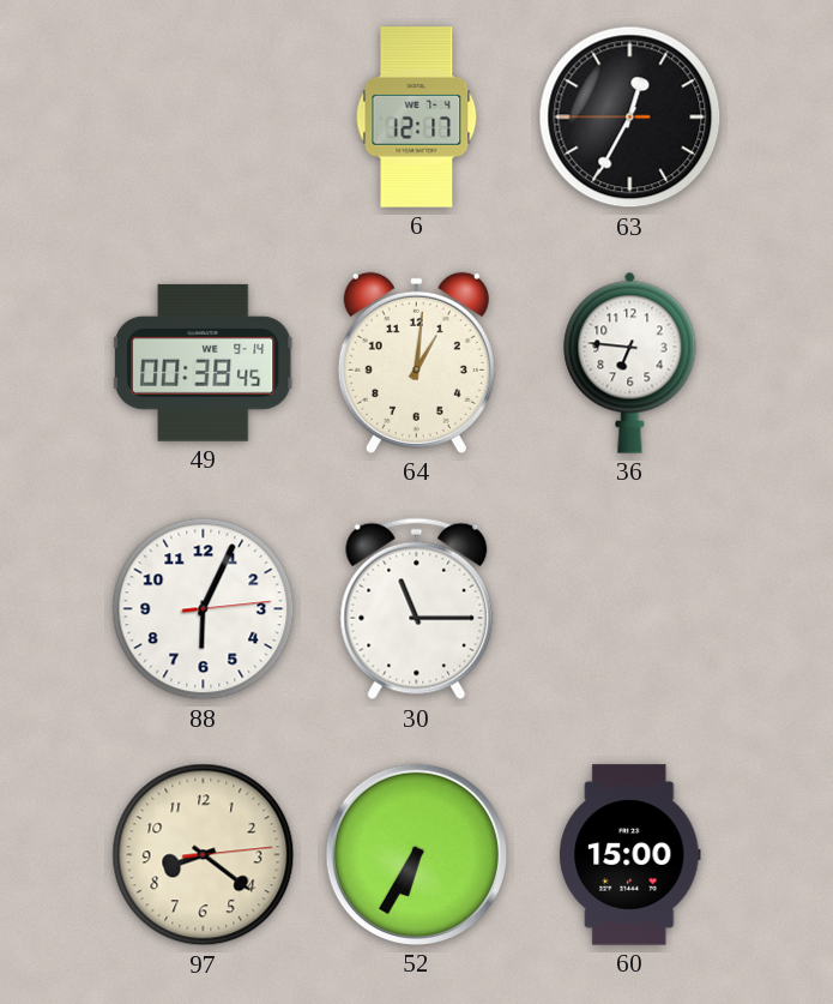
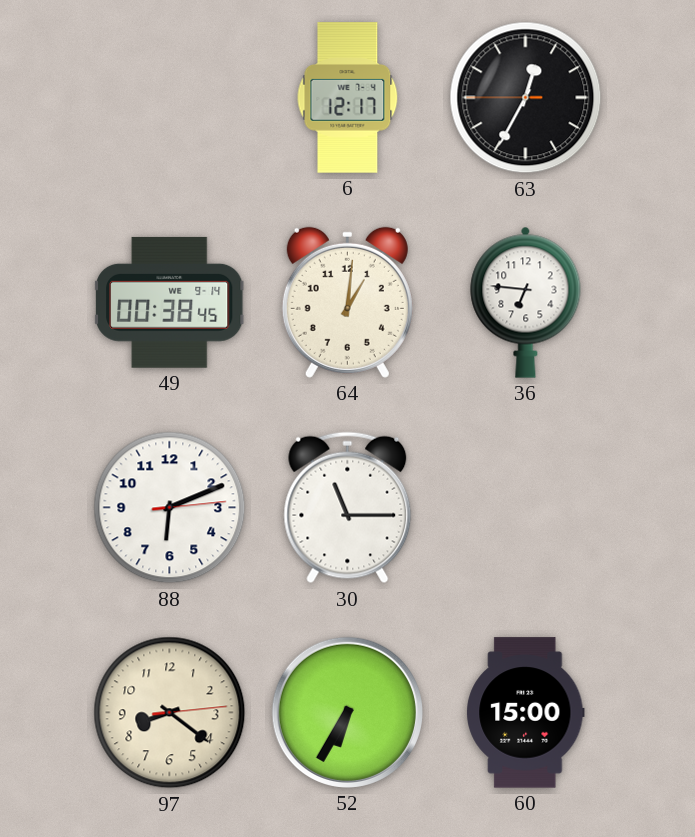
88: 6:04 -> 6:11
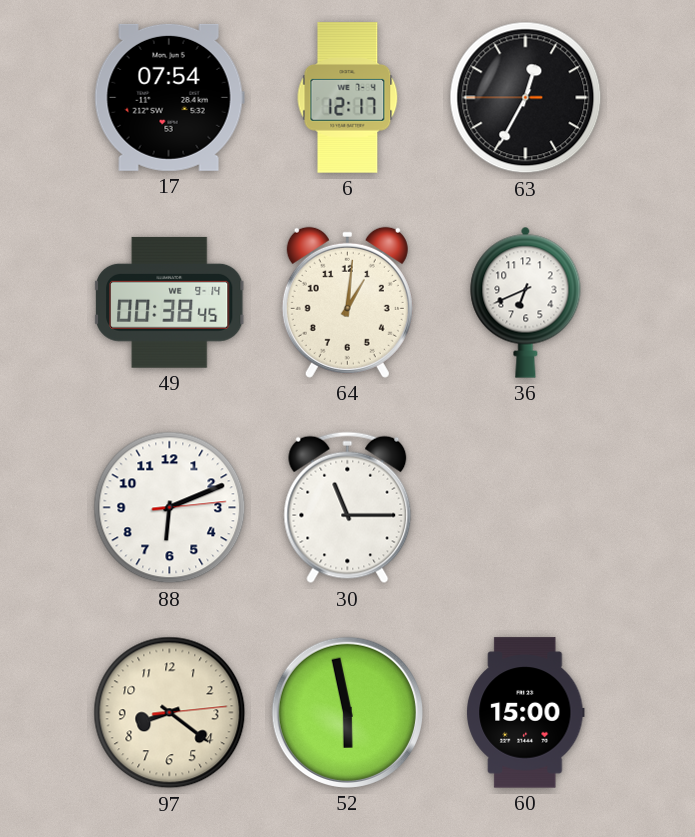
17: none -> 07:54
36: 6:46 -> 6:41
52: 6:35 -> 5:58
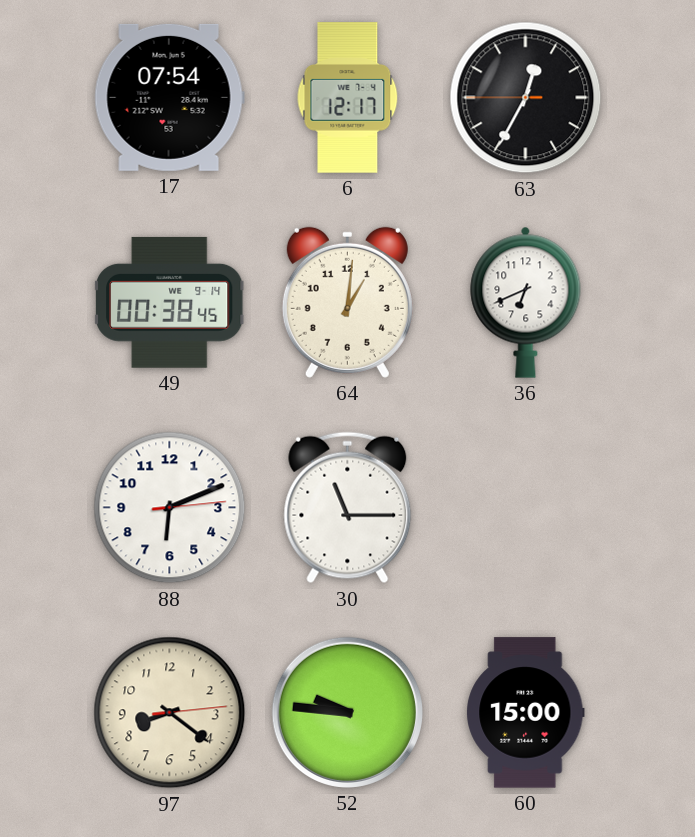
52: 5:58 -> 9:46
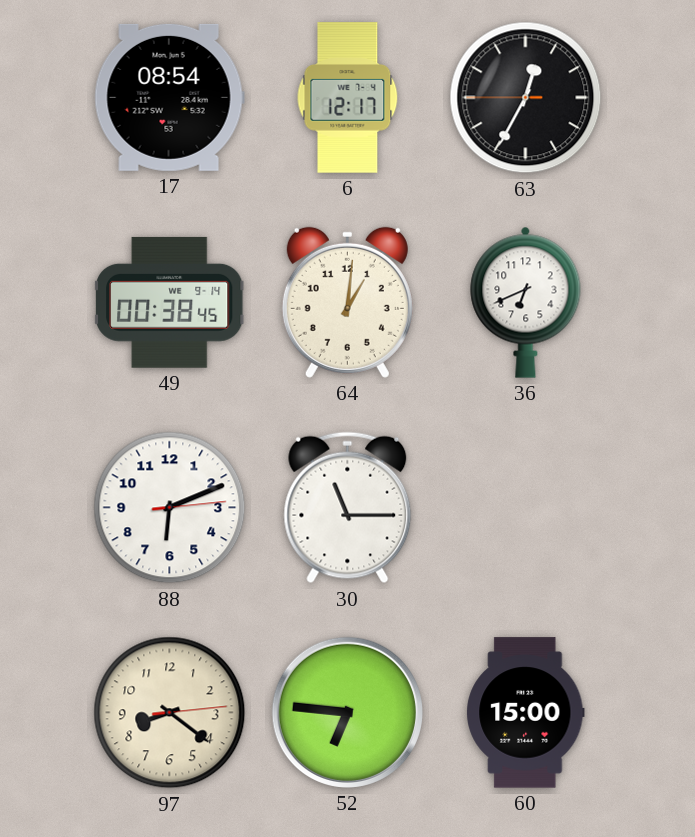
17: 07:54 -> 08:54
52: 9:46 -> 6:46
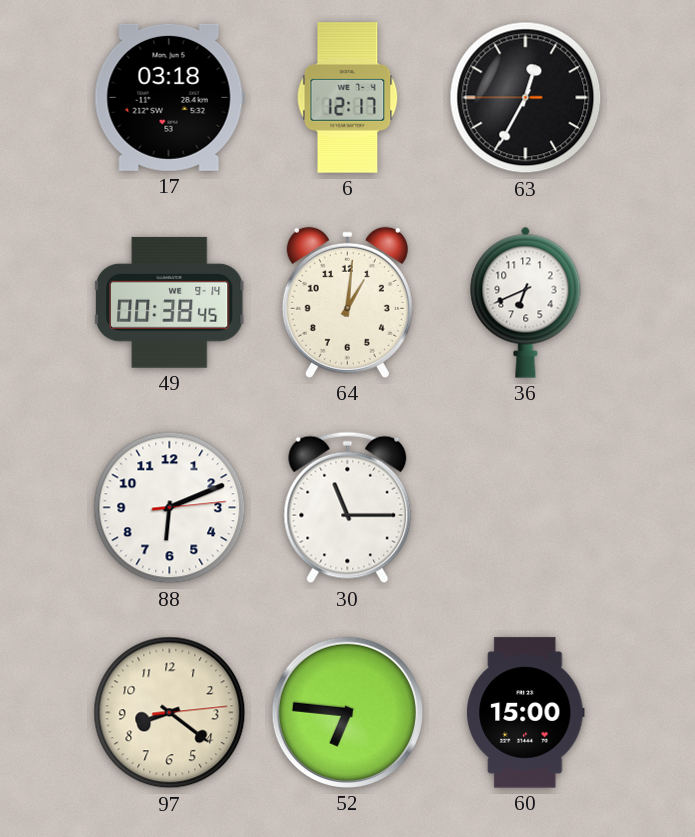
17: 08:54 -> 03:18
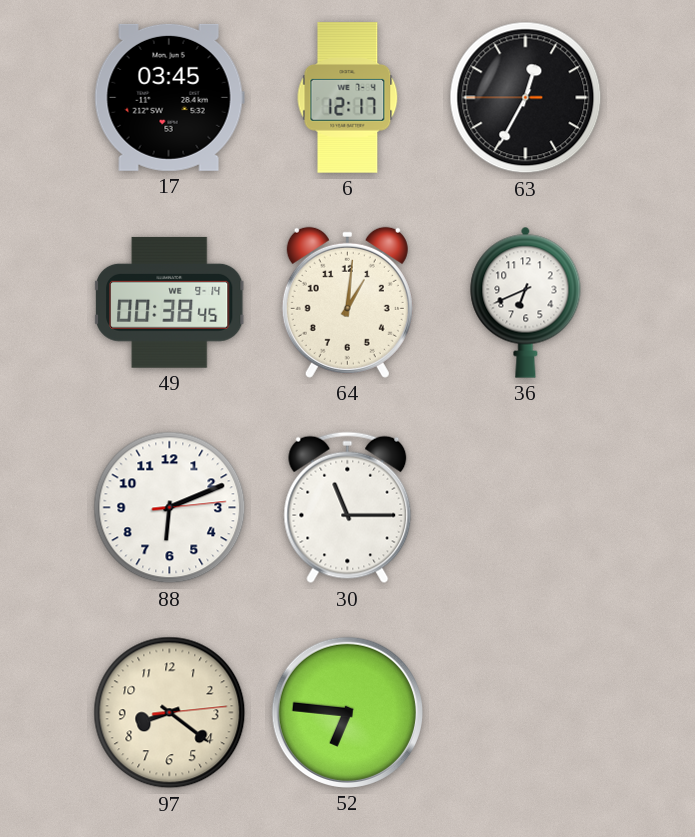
17: 03:18 -> 03:45
60: 15:00 -> none
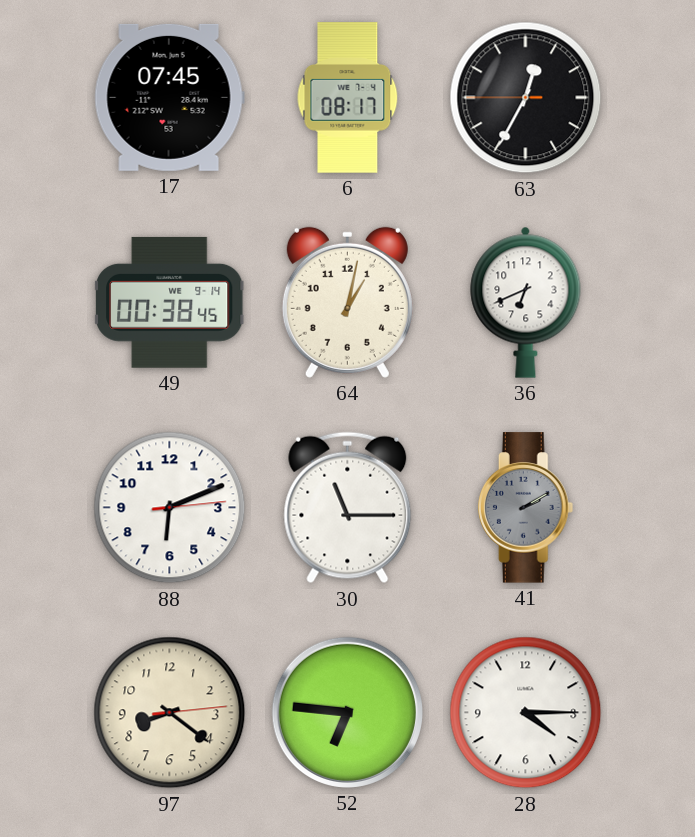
17: 03:45 -> 07:45
6: 12:17 -> 08:17
64: 1:01 -> 1:02
41: none -> 2:10
28: none -> 4:15
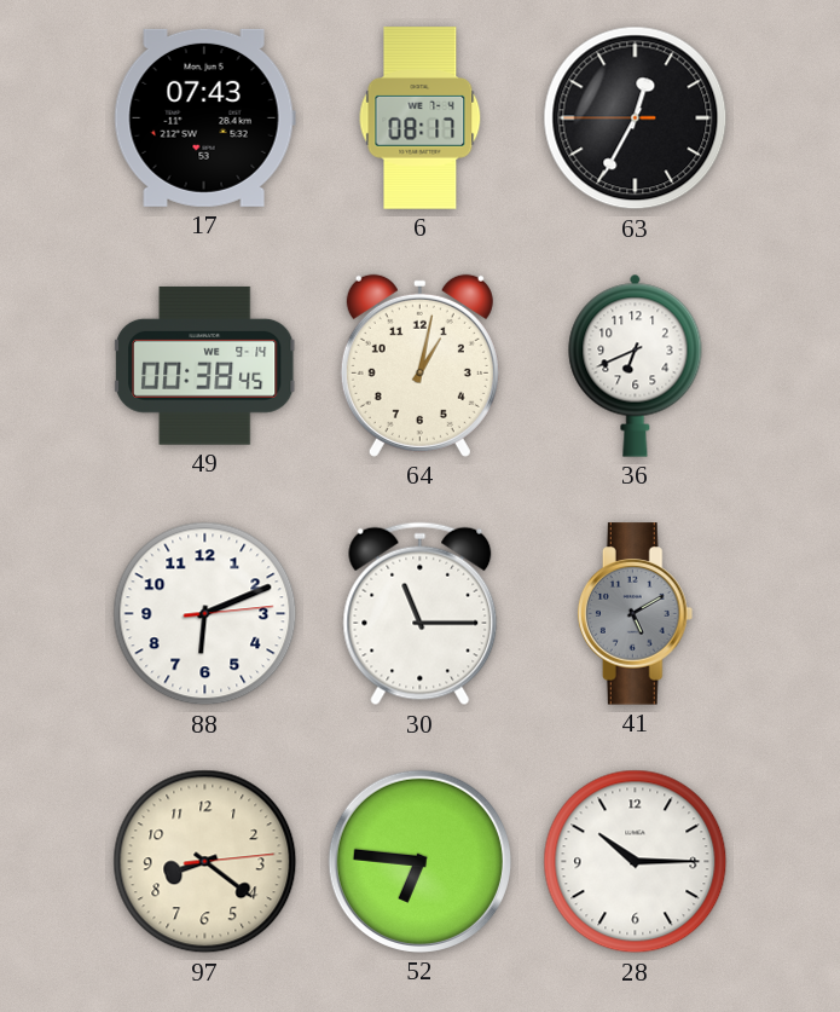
17: 07:45 -> 07:43
41: 2:10 -> 5:10
28: 4:15 -> 10:15
